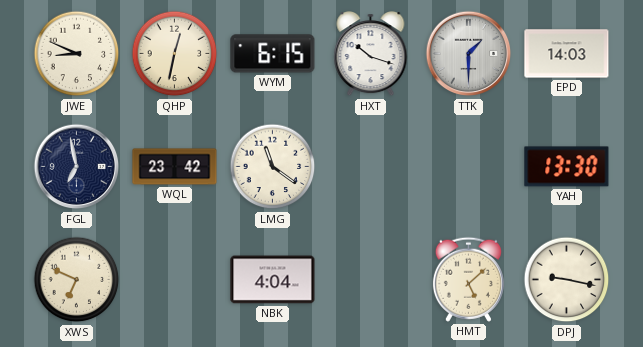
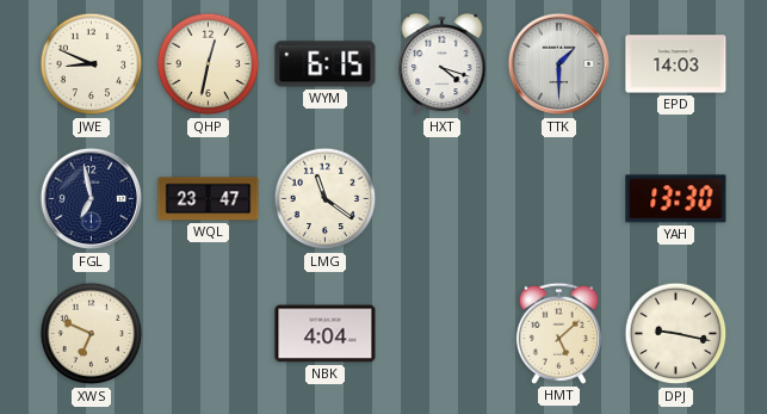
HXT: 10:18 -> 4:18
WQL: 23:42 -> 23:47
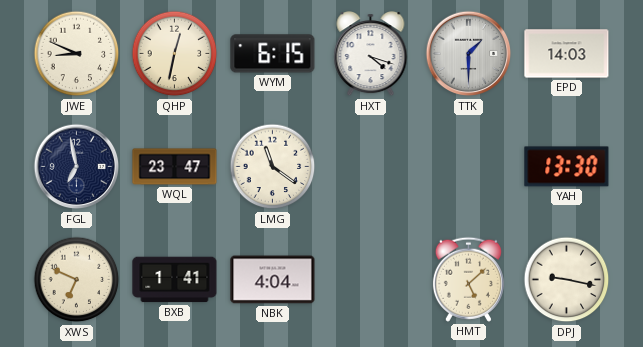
BXB: none -> 1:41
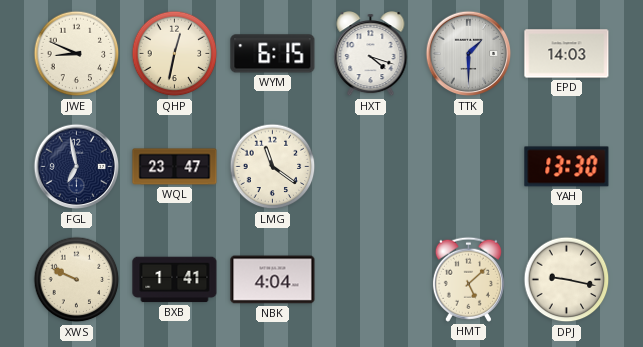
XWS: 6:49 -> 9:49
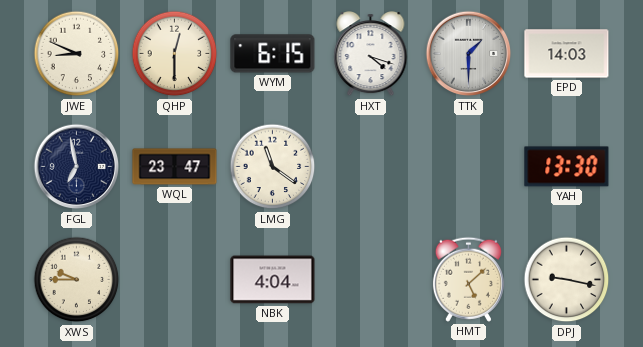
QHP: 12:32 -> 12:30
XWS: 9:49 -> 9:45
BXB: 1:41 -> none
